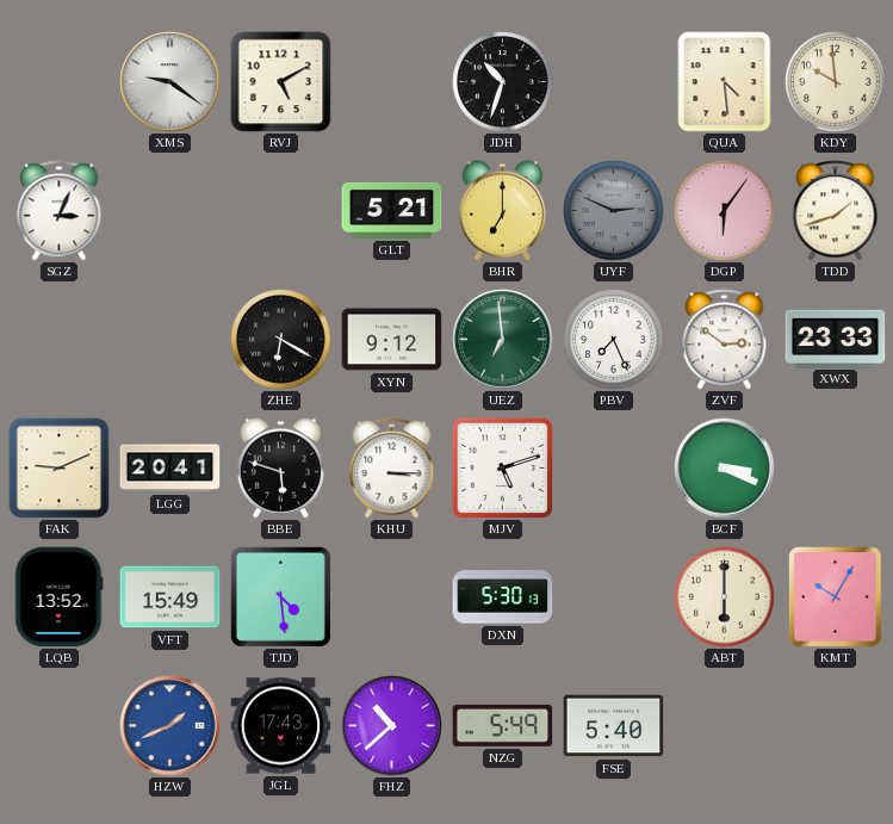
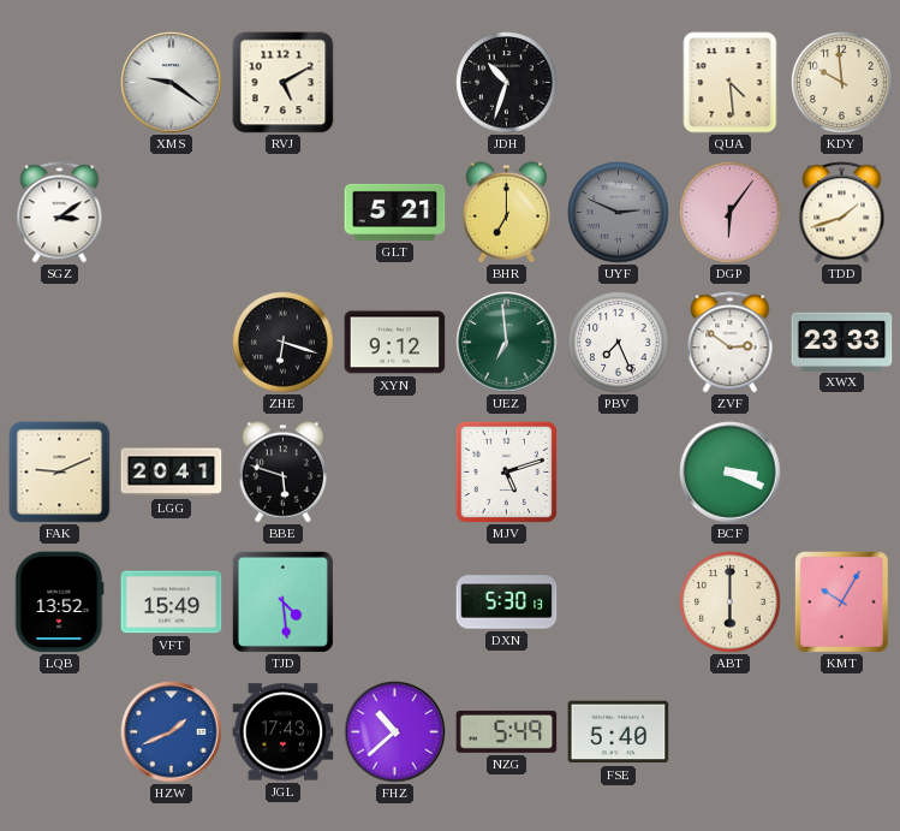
SGZ: 3:04 -> 3:09
ZHE: 6:20 -> 6:18
KHU: 3:15 -> none
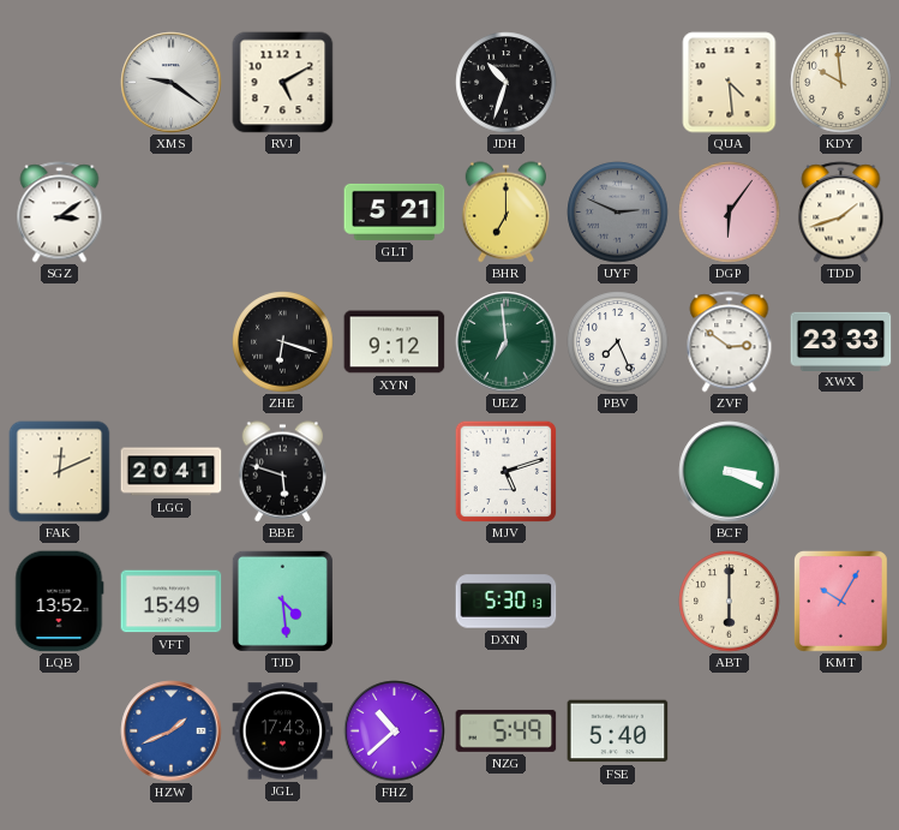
FAK: 9:11 -> 12:11
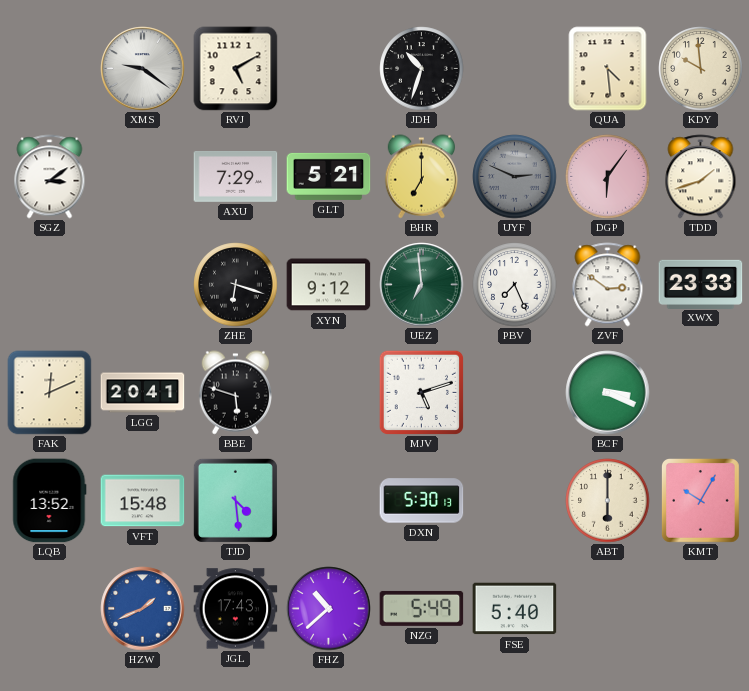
AXU: none -> 7:29
VFT: 15:49 -> 15:48
